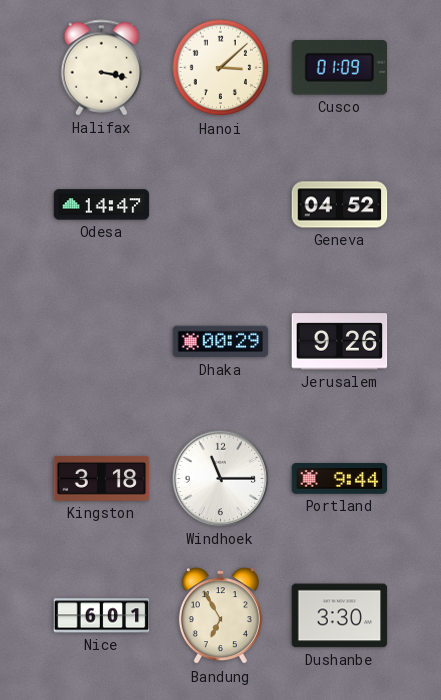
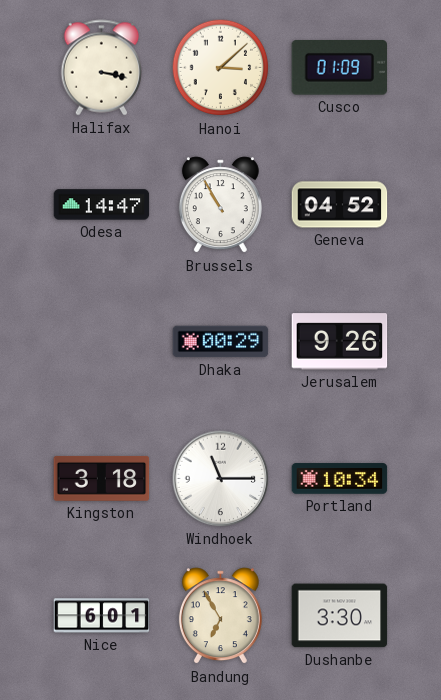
Brussels: none -> 10:55
Portland: 9:44 -> 10:34
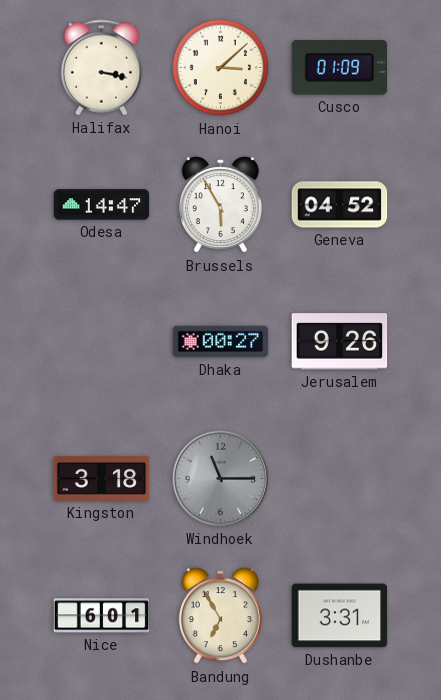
Brussels: 10:55 -> 5:55
Dhaka: 00:29 -> 00:27
Windhoek dial: white -> grey
Portland: 10:34 -> none
Dushanbe: 3:30 -> 3:31
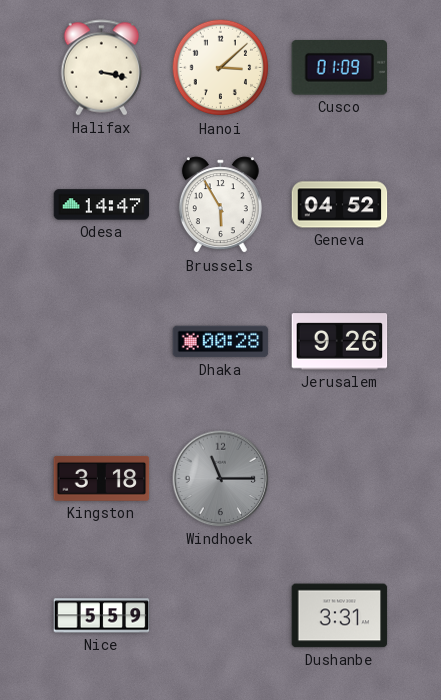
Dhaka: 00:27 -> 00:28
Nice: 6:01 -> 5:59
Bandung: 6:55 -> none
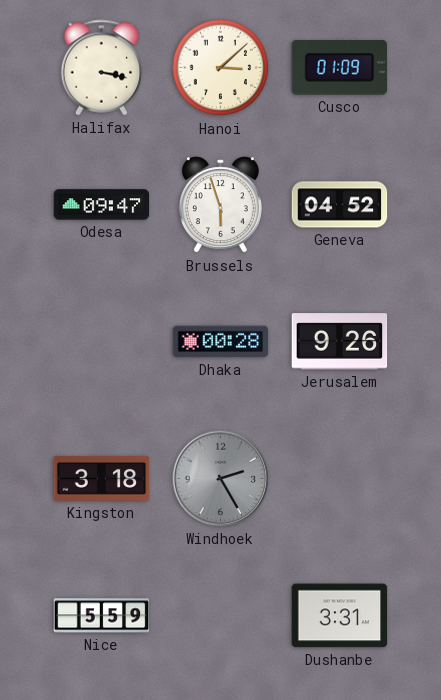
Odesa: 14:47 -> 09:47
Brussels: 5:55 -> 5:57
Windhoek: 11:15 -> 2:25
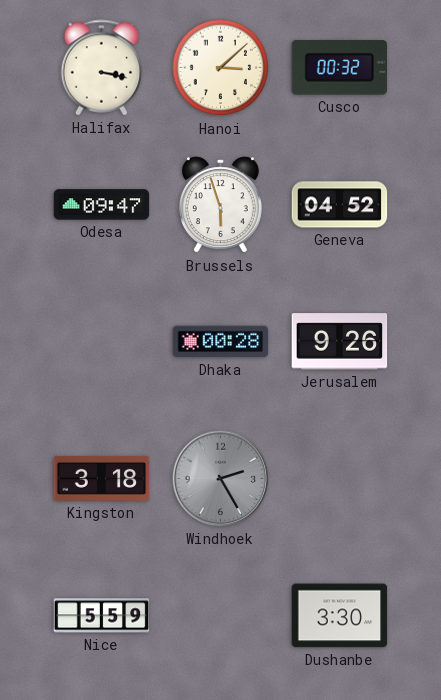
Cusco: 01:09 -> 00:32
Dushanbe: 3:31 -> 3:30
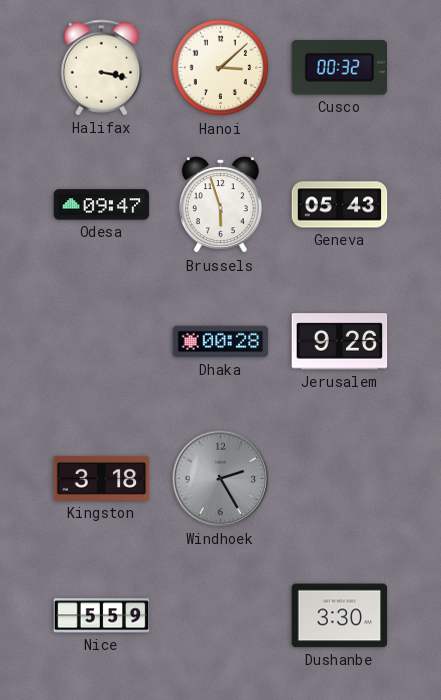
Geneva: 04:52 -> 05:43
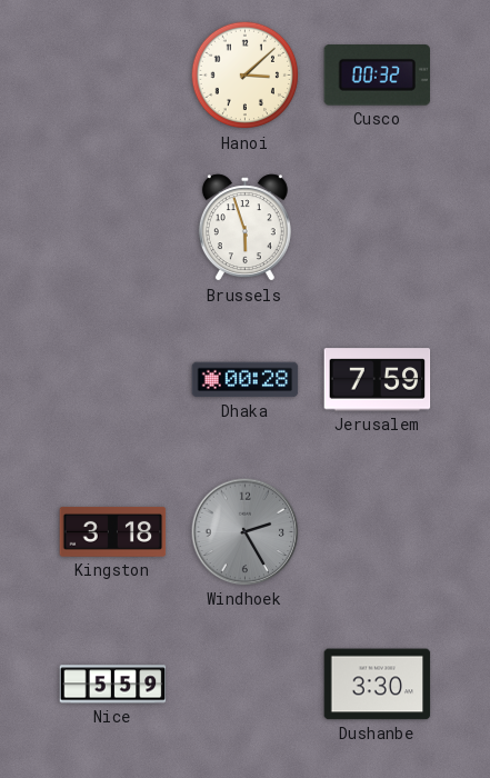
Halifax: 3:17 -> none
Odesa: 09:47 -> none
Geneva: 05:43 -> none
Jerusalem: 9:26 -> 7:59
